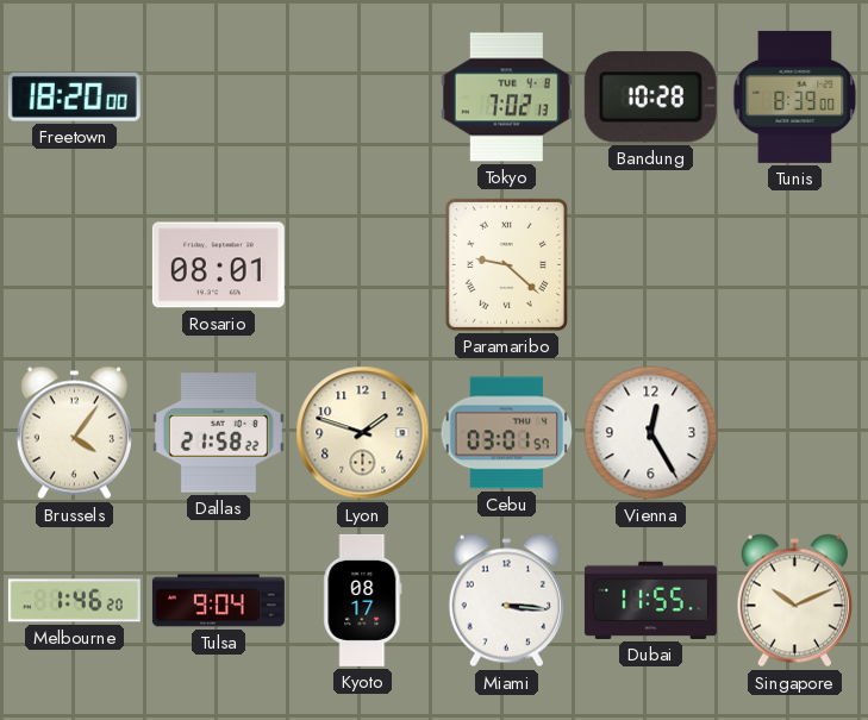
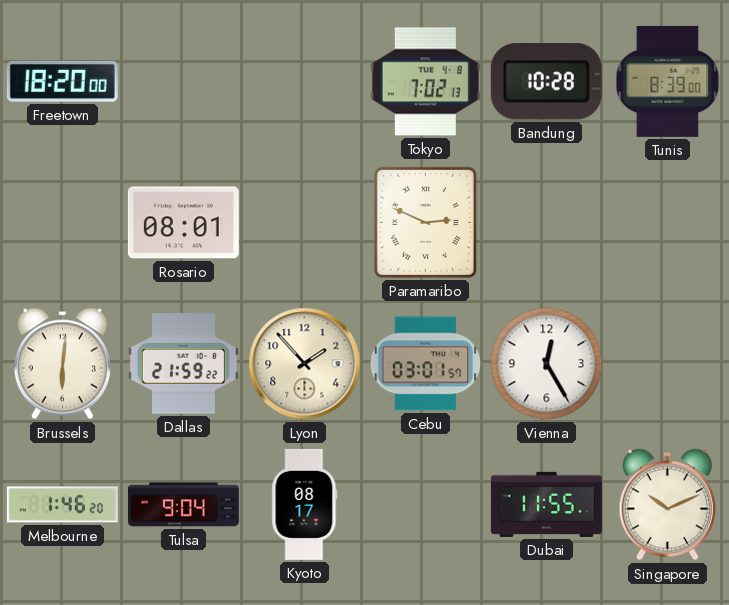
Paramaribo: 9:22 -> 2:49
Brussels: 4:06 -> 6:01
Dallas: 21:58 -> 21:59
Lyon: 1:48 -> 1:53
Miami: 3:16 -> none
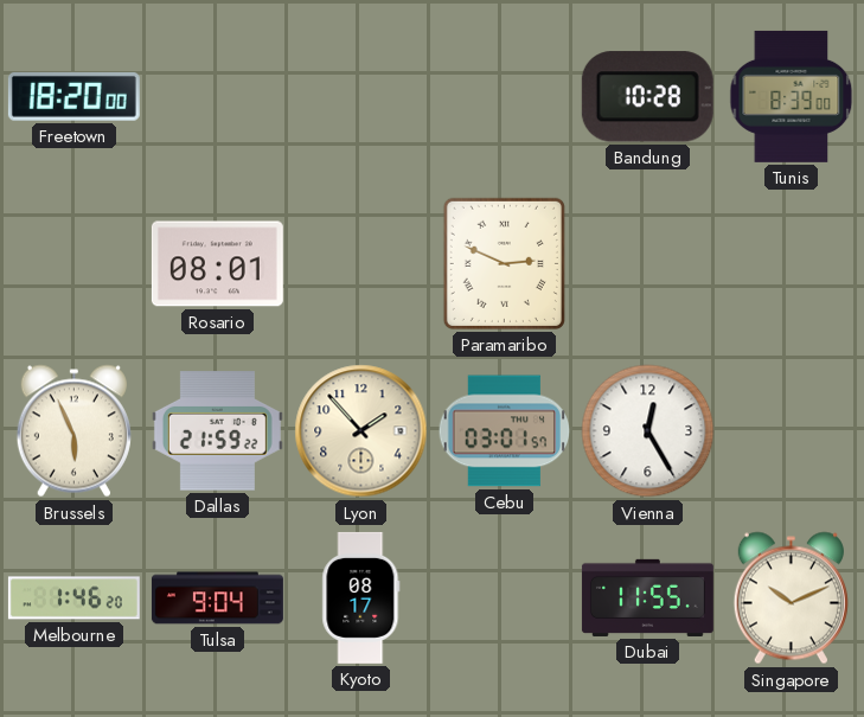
Tokyo: 7:02 -> none
Brussels: 6:01 -> 5:56
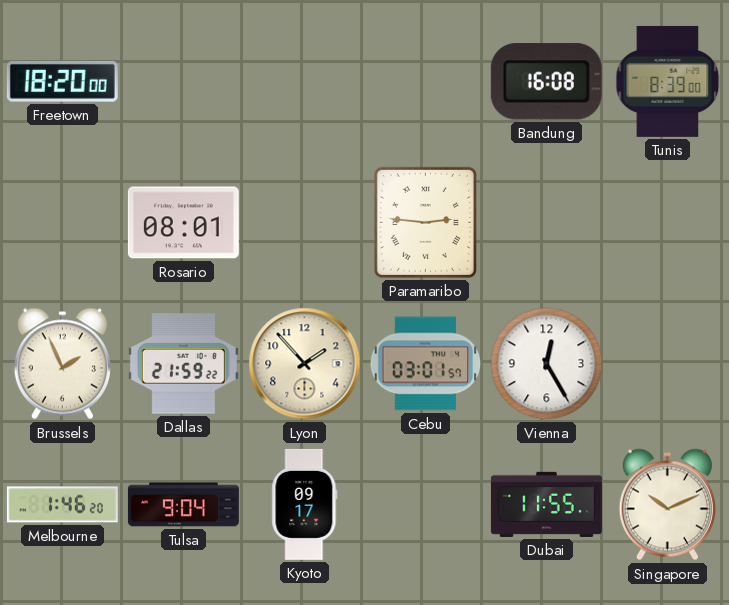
Bandung: 10:28 -> 16:08
Paramaribo: 2:49 -> 2:46
Brussels: 5:56 -> 1:56
Kyoto: 08:17 -> 09:17
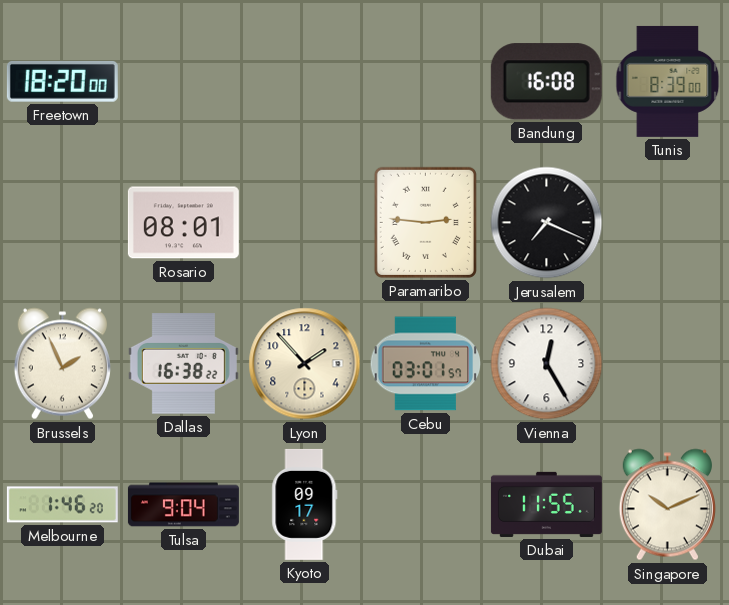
Jerusalem: none -> 7:19
Dallas: 21:59 -> 16:38
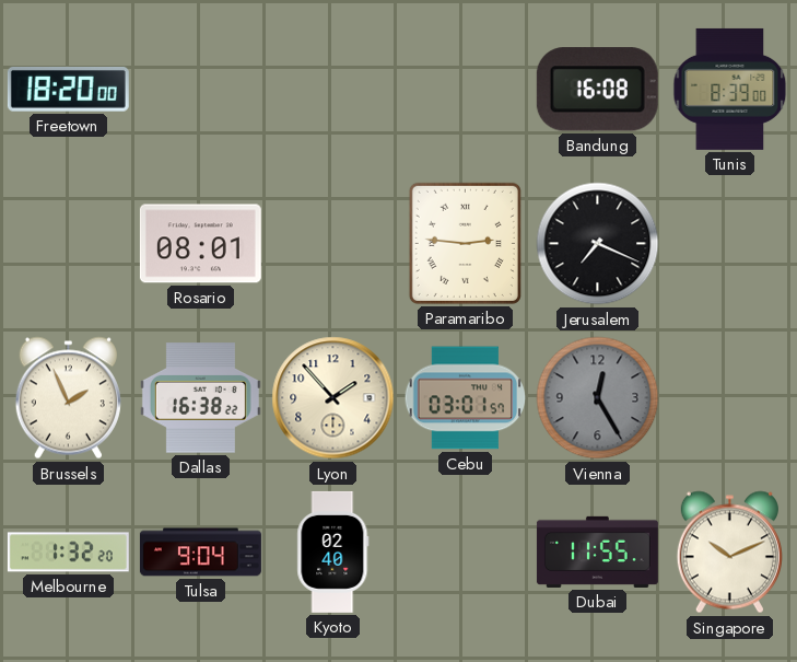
Vienna dial: white -> grey
Melbourne: 1:46 -> 1:32
Kyoto: 09:17 -> 02:40
